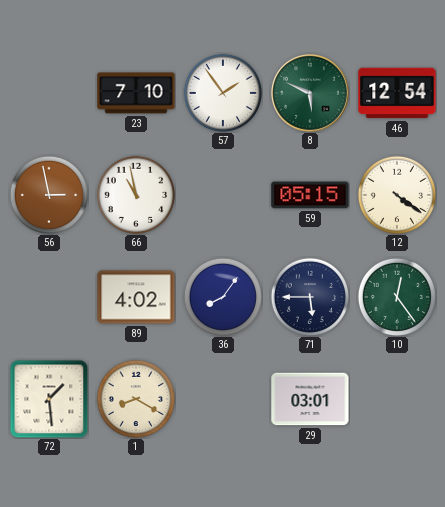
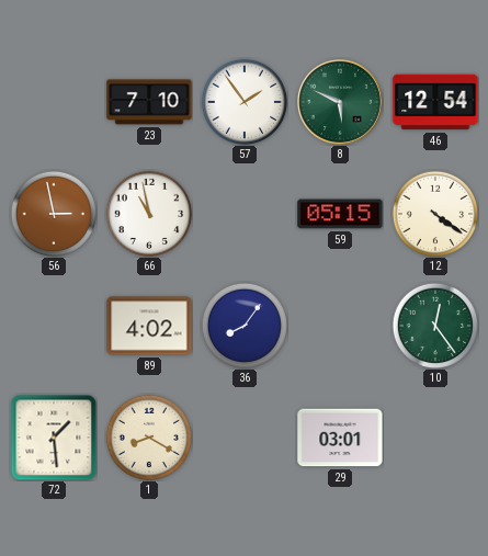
71: 5:45 -> none
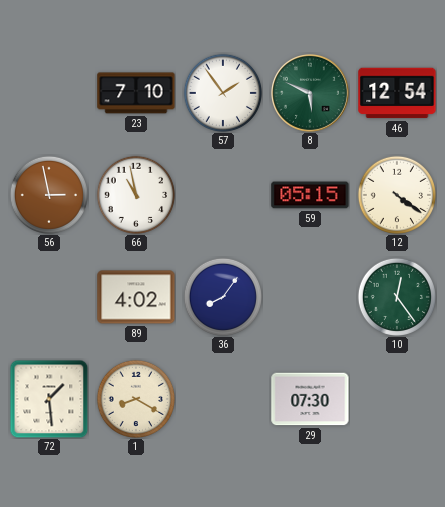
29: 03:01 -> 07:30
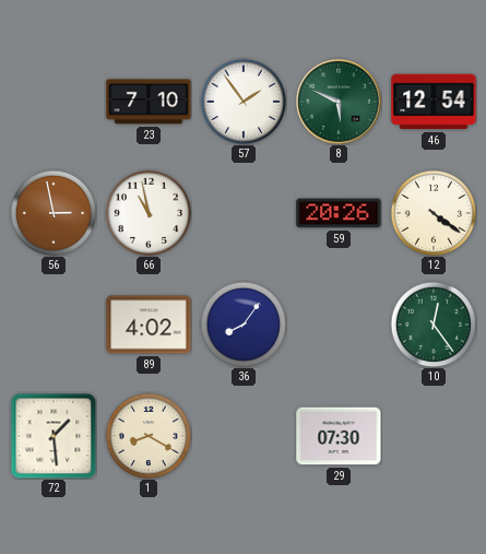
59: 05:15 -> 20:26
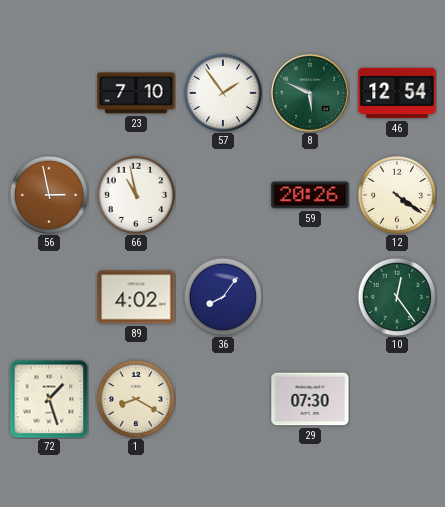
72: 1:29 -> 1:27
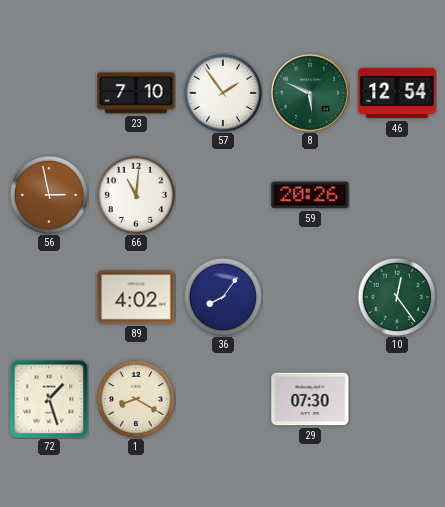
66: 10:58 -> 11:01
12: 4:21 -> none
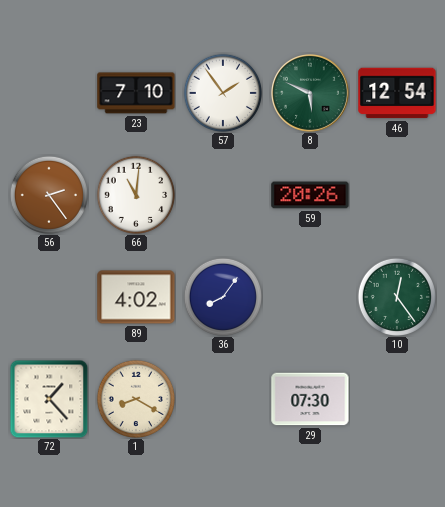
56: 2:58 -> 2:24
72: 1:27 -> 1:23
